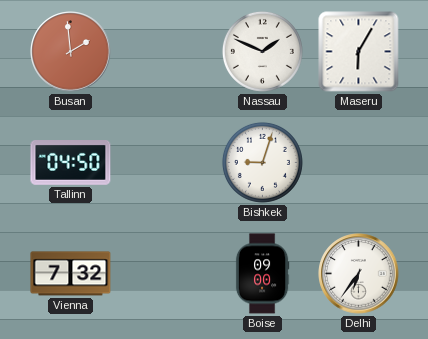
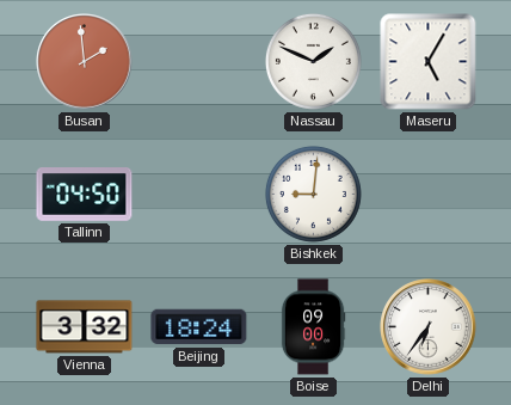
Maseru: 6:05 -> 5:05
Bishkek: 9:03 -> 9:01
Vienna: 7:32 -> 3:32
Beijing: none -> 18:24
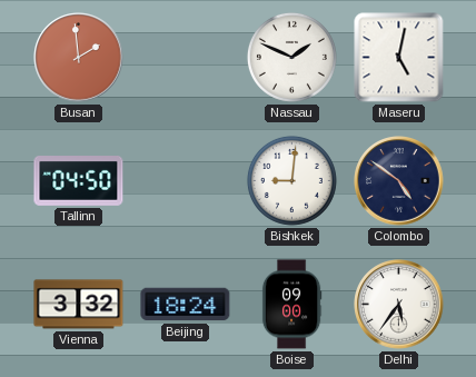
Maseru: 5:05 -> 5:02
Colombo: none -> 4:51
Delhi: 6:36 -> 5:36
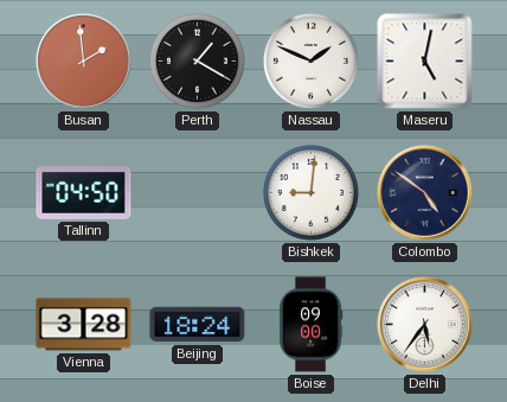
Perth: none -> 1:20
Vienna: 3:32 -> 3:28
